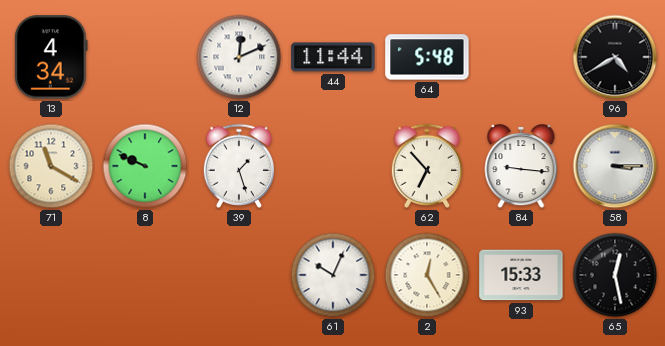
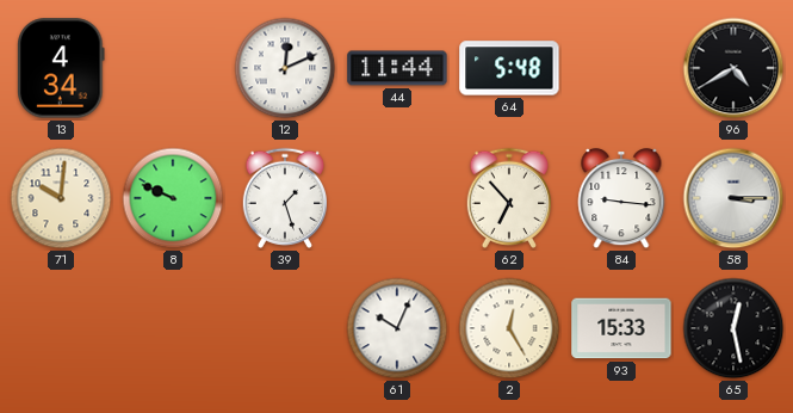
71: 11:20 -> 10:01
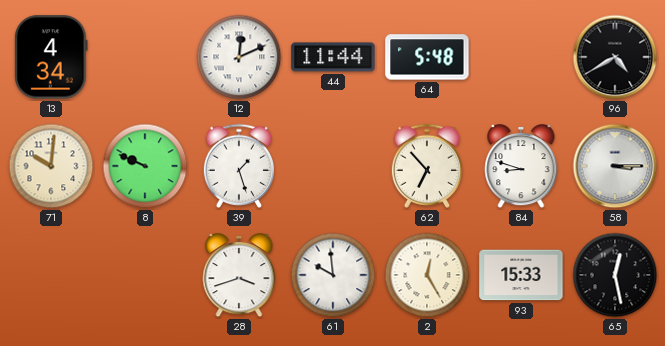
84: 9:16 -> 8:48
28: none -> 3:42
61: 10:04 -> 9:59
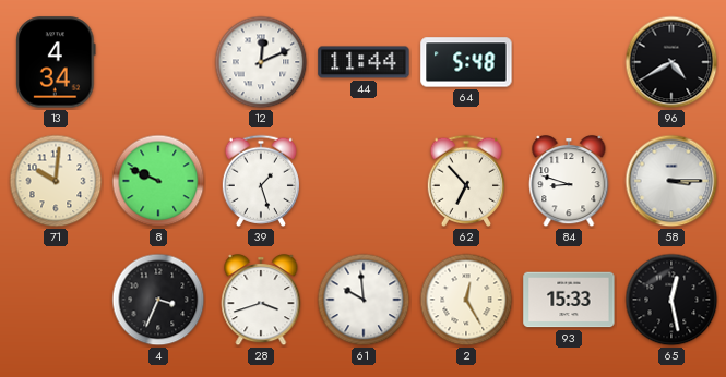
4: none -> 3:34
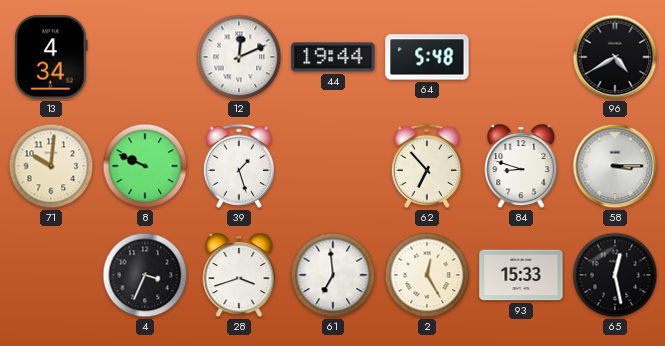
44: 11:44 -> 19:44
61: 9:59 -> 6:59
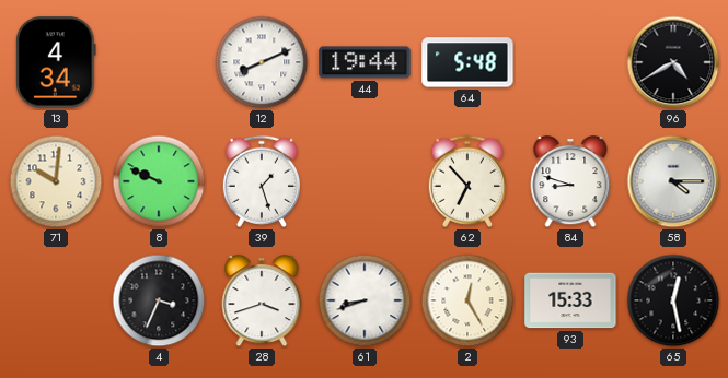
12: 12:11 -> 8:11
58: 3:15 -> 4:15
61: 6:59 -> 8:42
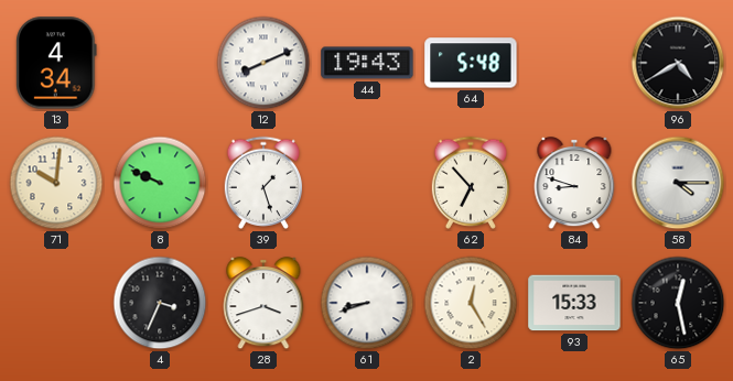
44: 19:44 -> 19:43
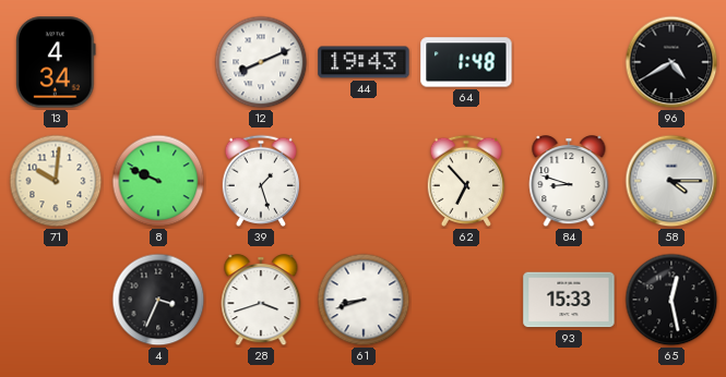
64: 5:48 -> 1:48
2: 12:25 -> none
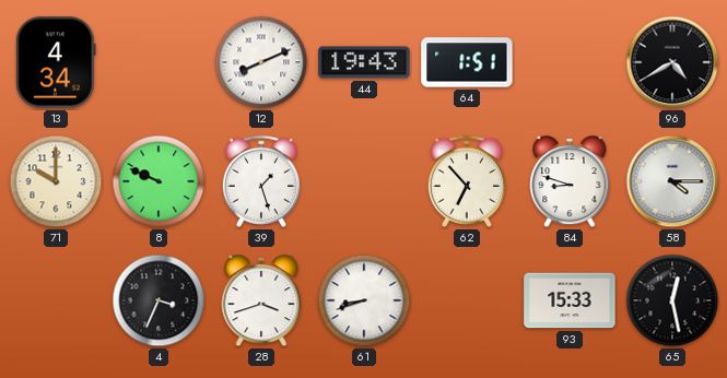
64: 1:48 -> 1:51
71: 10:01 -> 10:00
